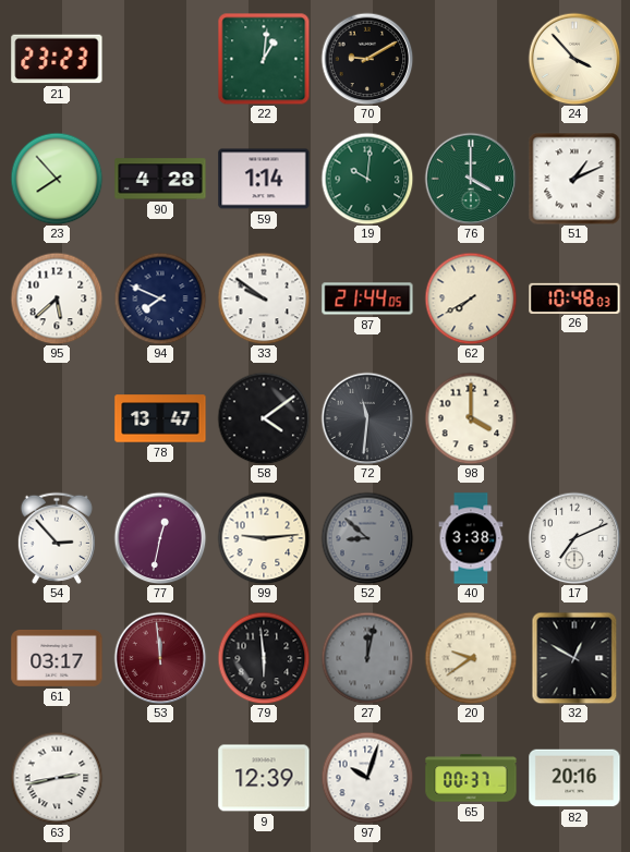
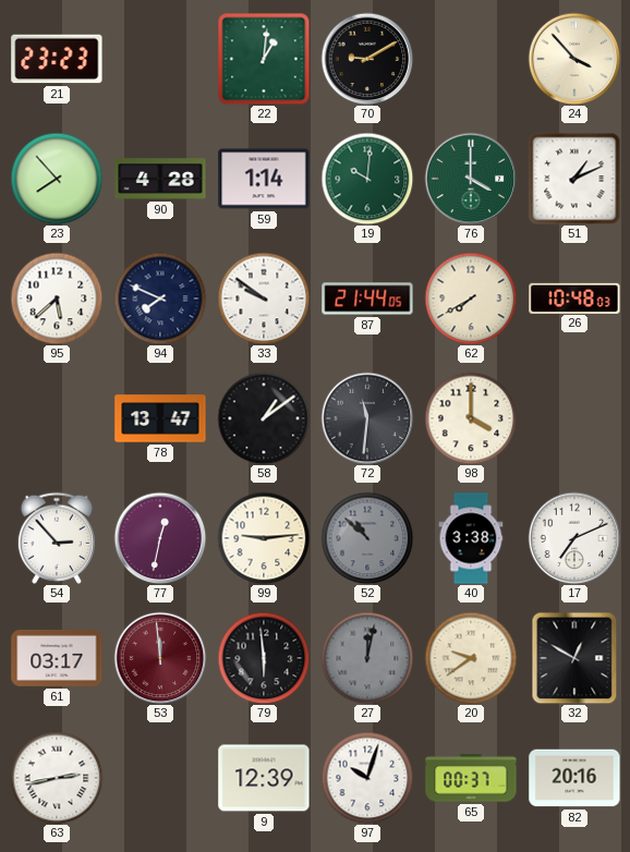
58: 4:09 -> 1:09
52: 8:52 -> 10:52
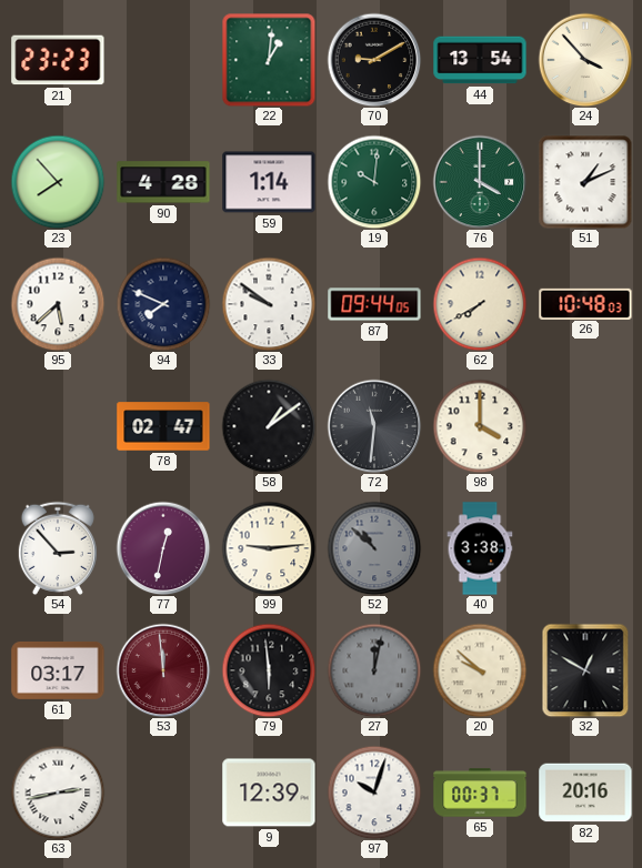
44: none -> 13:54
87: 21:44 -> 09:44
78: 13:47 -> 02:47
17: 7:11 -> none
20: 9:39 -> 9:52
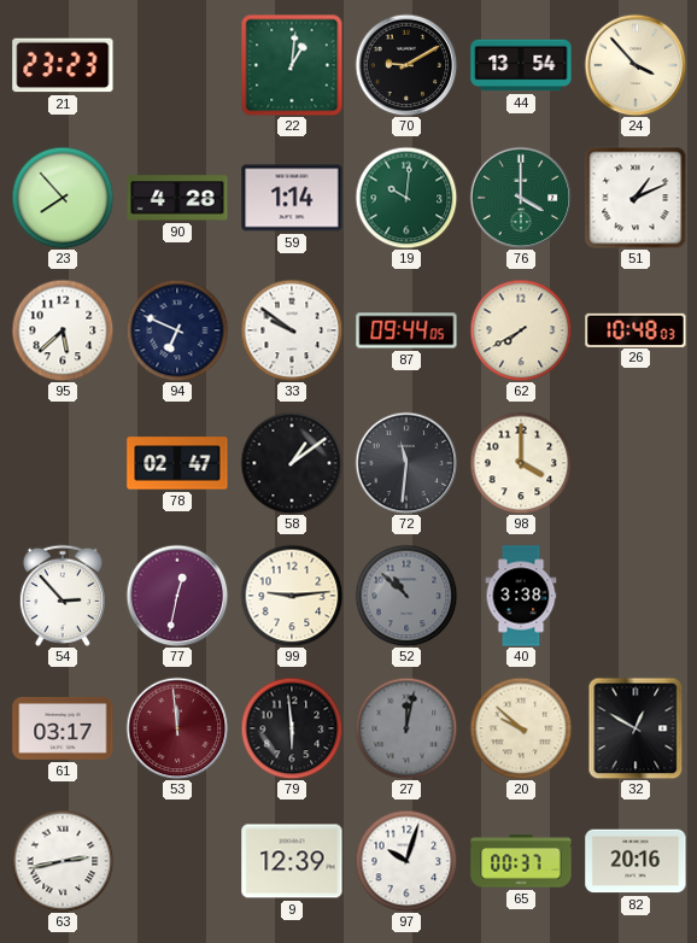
94: 7:49 -> 6:49
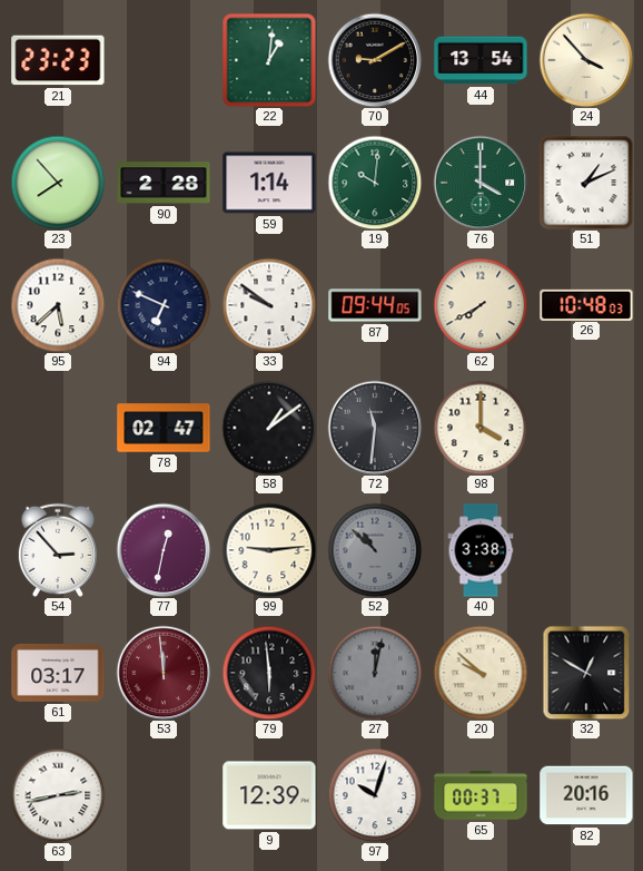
90: 4:28 -> 2:28
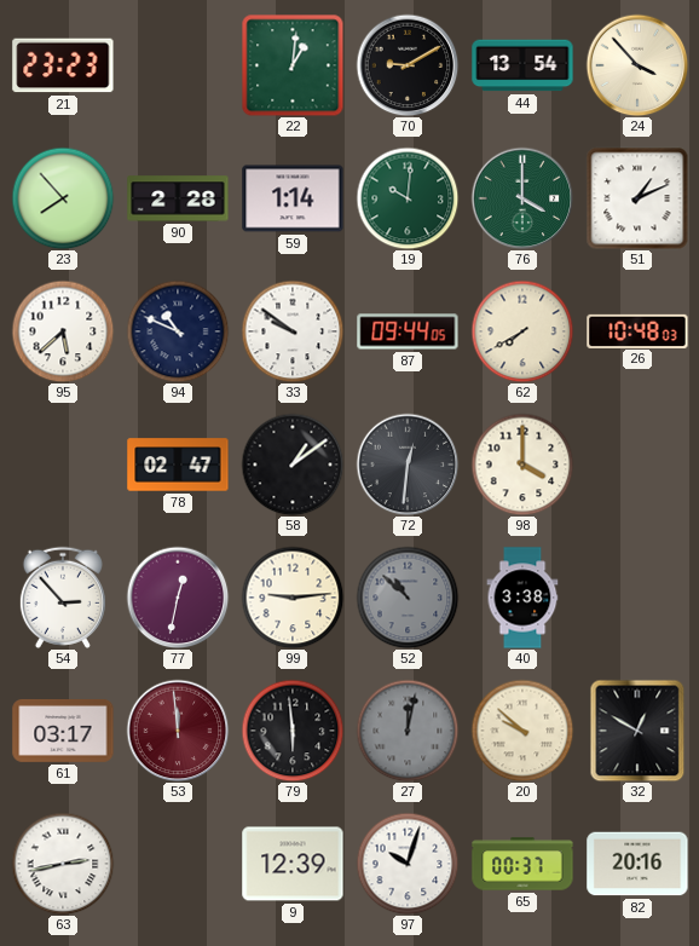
94: 6:49 -> 10:49
72: 11:31 -> 12:31
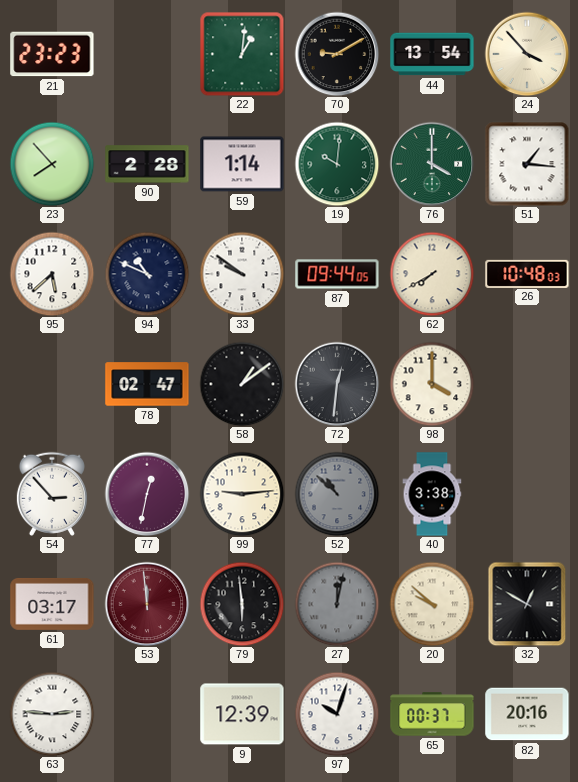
51: 1:11 -> 1:16
63: 2:43 -> 2:46
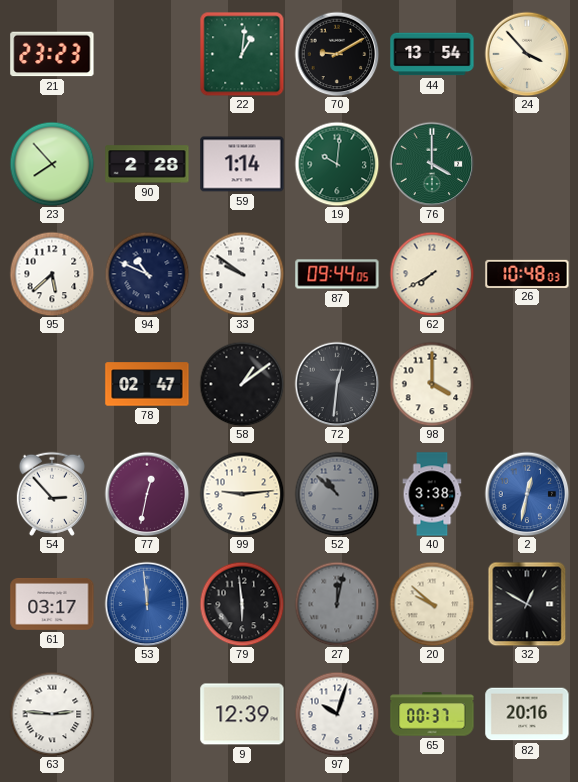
51: 1:16 -> none
2: none -> 12:32
53 dial: burgundy -> blue
